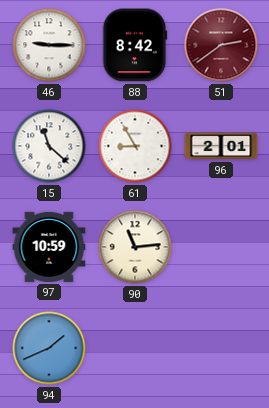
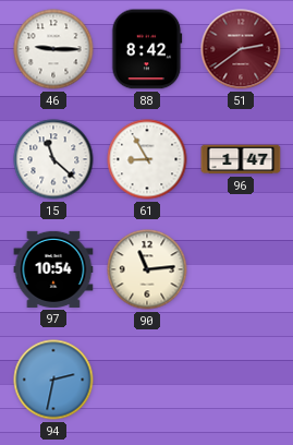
96: 2:01 -> 1:47
97: 10:59 -> 10:54
94: 1:41 -> 2:32
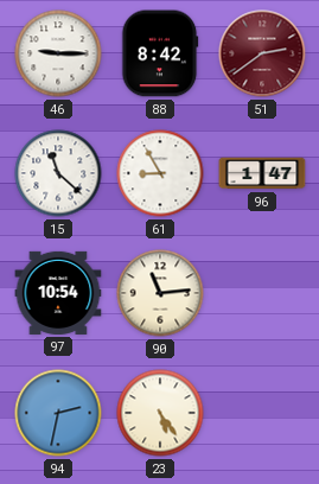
23: none -> 5:24
